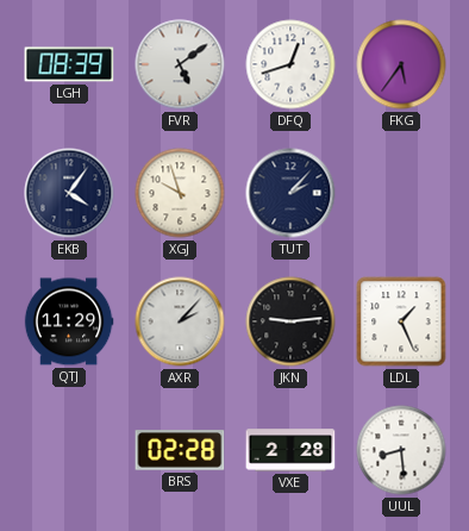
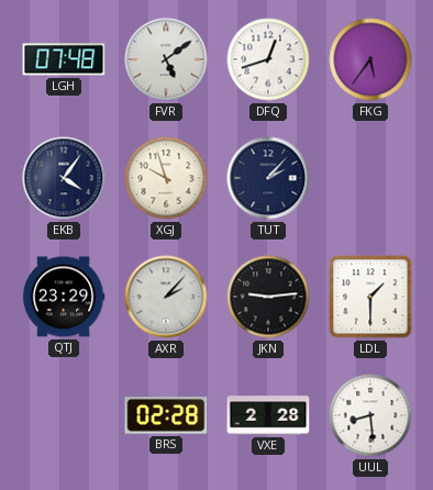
LGH: 08:39 -> 07:48
QTJ: 11:29 -> 23:29
LDL: 1:26 -> 1:30
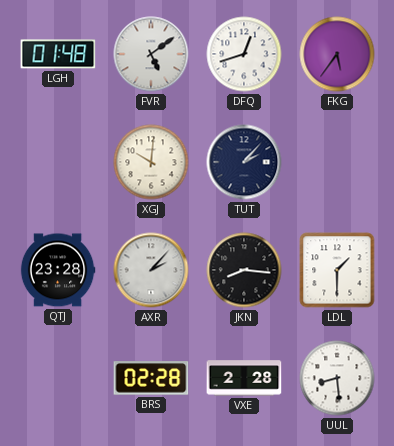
LGH: 07:48 -> 01:48
EKB: 4:06 -> none
XGJ: 9:57 -> 10:01
QTJ: 23:29 -> 23:28
JKN: 9:14 -> 8:16
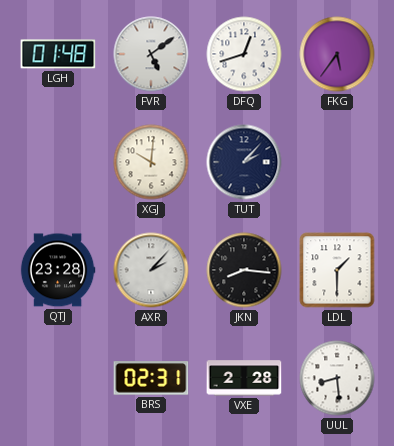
BRS: 02:28 -> 02:31
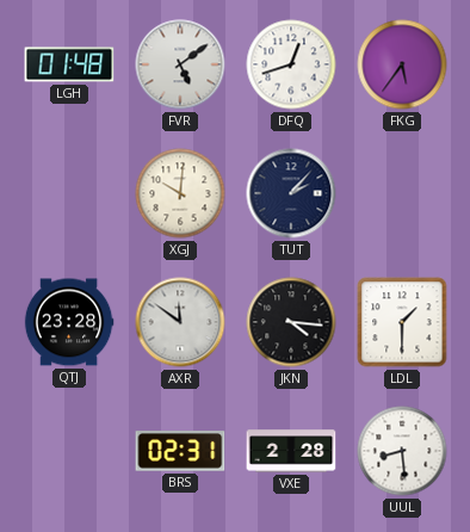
AXR: 2:07 -> 11:51
JKN: 8:16 -> 4:16
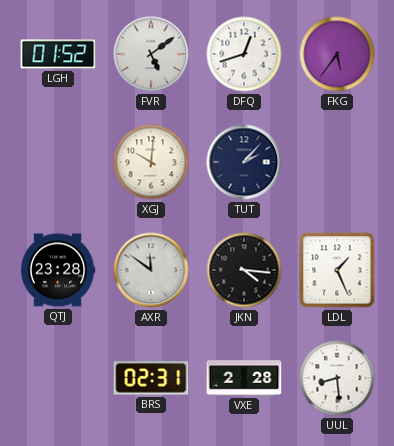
LGH: 01:48 -> 01:52
LDL: 1:30 -> 1:26
